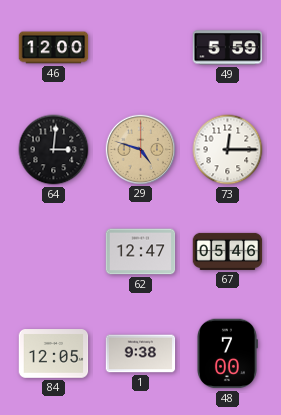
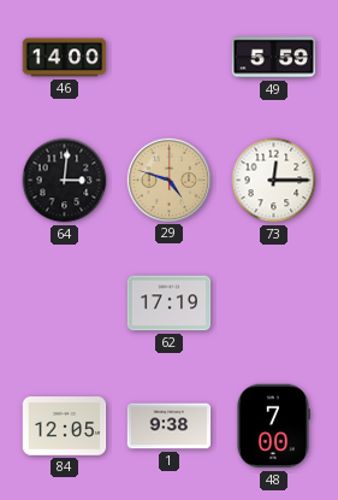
46: 12:00 -> 14:00
62: 12:47 -> 17:19
67: 05:46 -> none
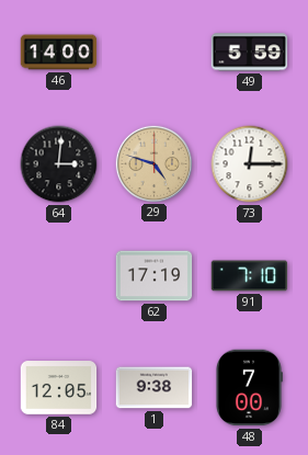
91: none -> 7:10
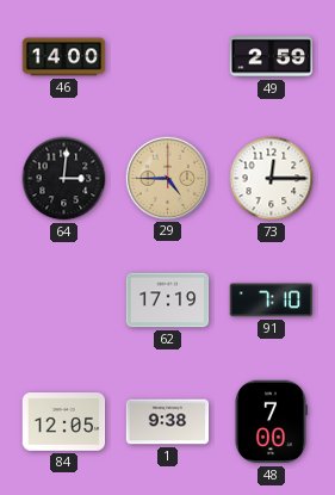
49: 5:59 -> 2:59
29: 4:48 -> 4:45
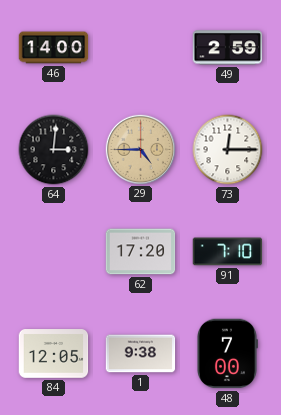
62: 17:19 -> 17:20
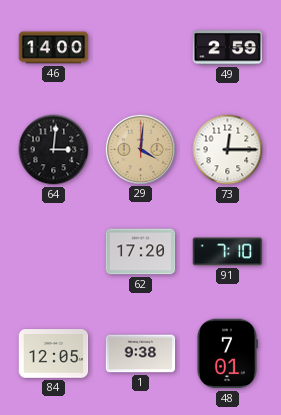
29: 4:45 -> 4:01
48: 7:00 -> 7:01
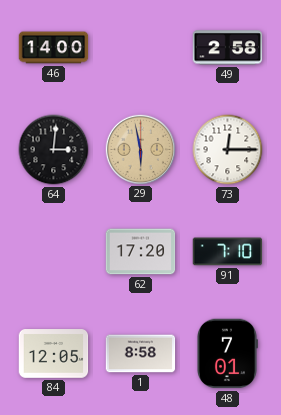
49: 2:59 -> 2:58
29: 4:01 -> 5:58
1: 9:38 -> 8:58
